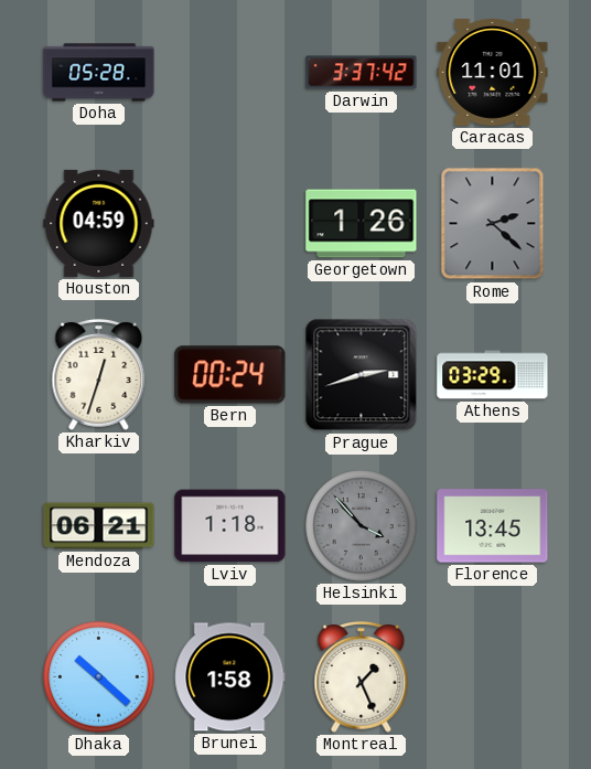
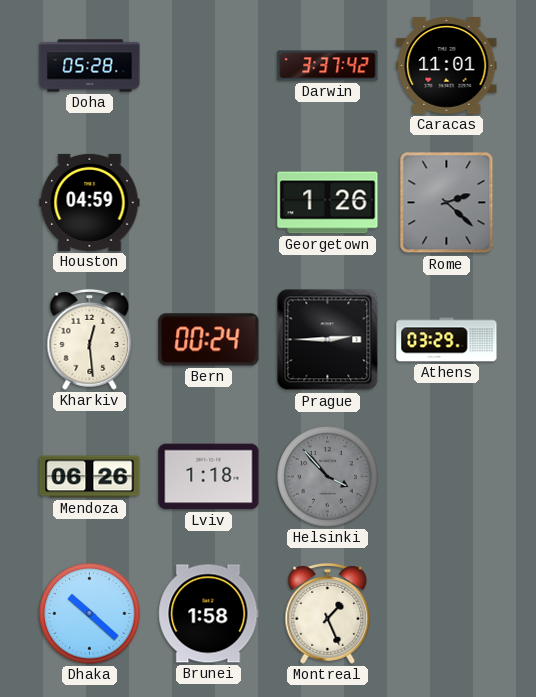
Kharkiv: 12:33 -> 12:29
Prague: 2:42 -> 2:45
Mendoza: 06:21 -> 06:26
Florence: 13:45 -> none
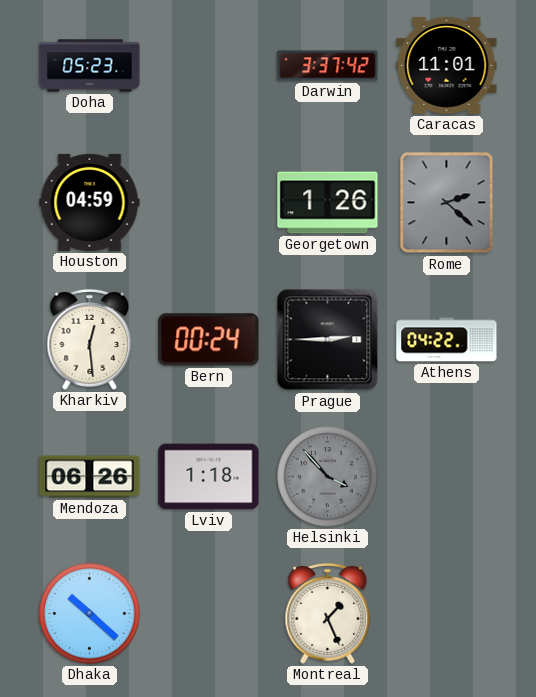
Doha: 05:28 -> 05:23
Athens: 03:29 -> 04:22
Brunei: 1:58 -> none
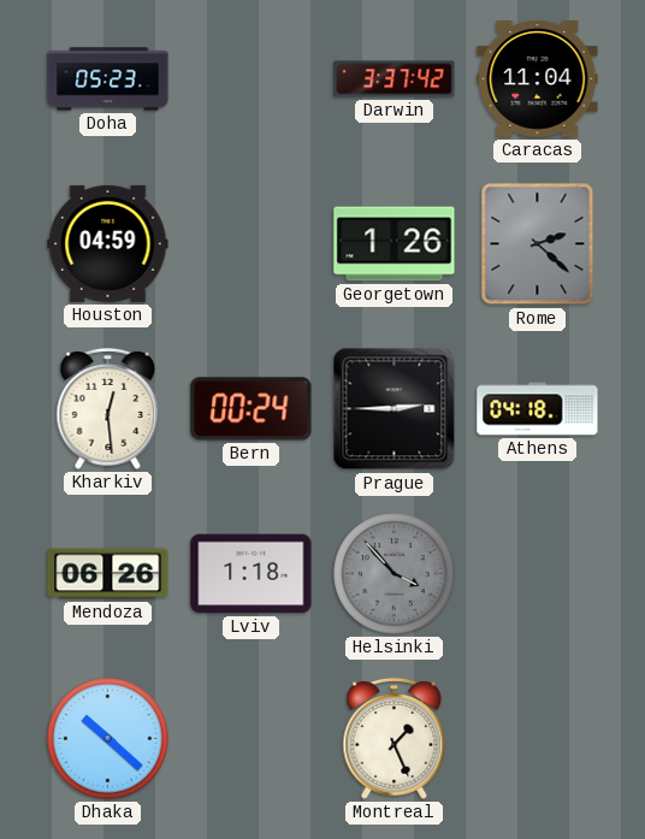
Caracas: 11:01 -> 11:04
Athens: 04:22 -> 04:18
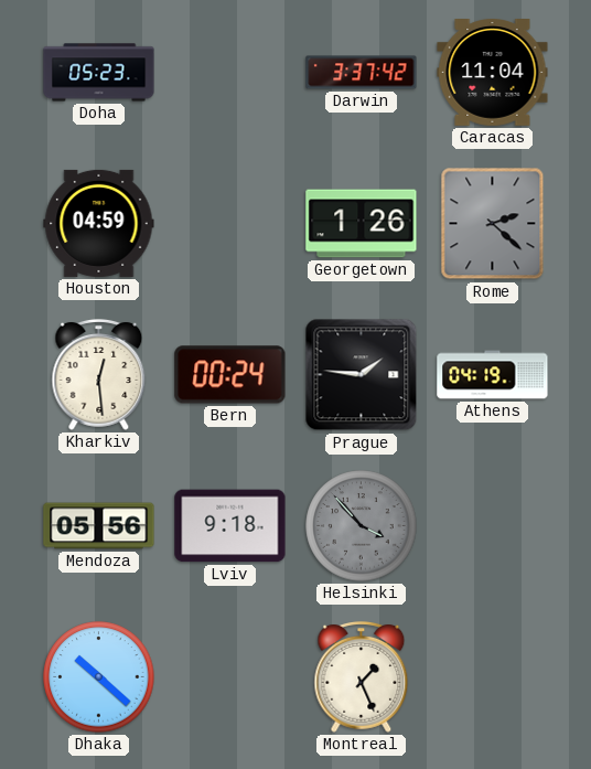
Prague: 2:45 -> 1:46
Athens: 04:18 -> 04:19
Mendoza: 06:26 -> 05:56
Lviv: 1:18 -> 9:18
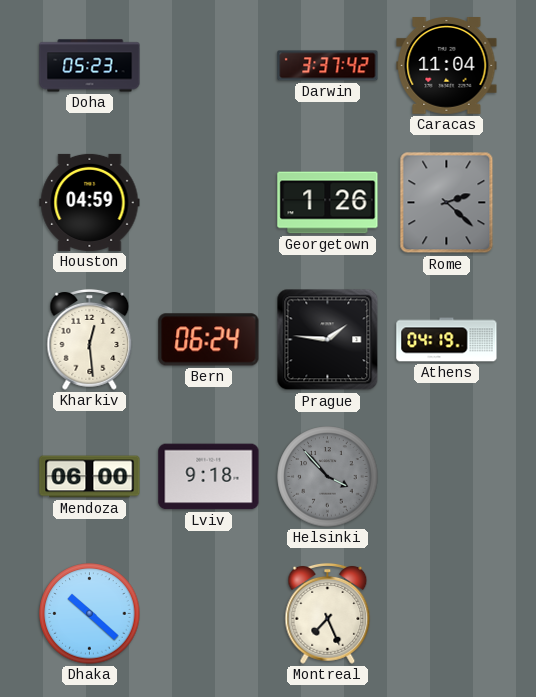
Bern: 00:24 -> 06:24
Mendoza: 05:56 -> 06:00
Montreal: 1:26 -> 7:26
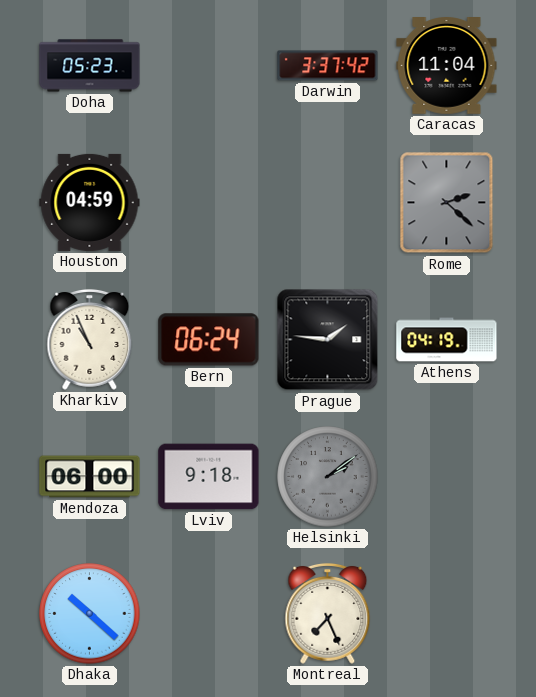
Georgetown: 1:26 -> none
Kharkiv: 12:29 -> 10:56
Helsinki: 3:53 -> 2:09
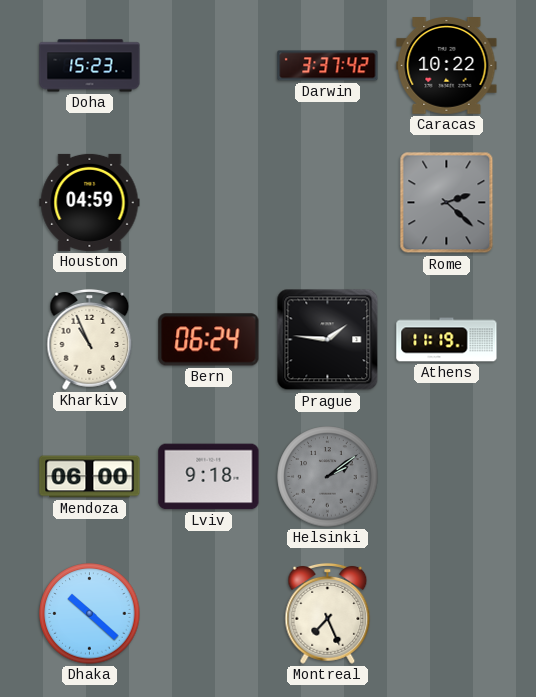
Doha: 05:23 -> 15:23
Caracas: 11:04 -> 10:22
Athens: 04:19 -> 11:19
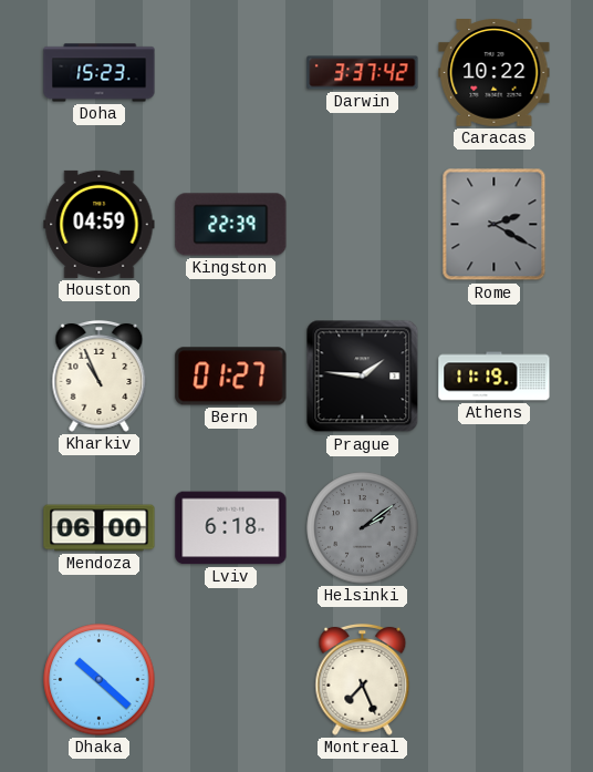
Kingston: none -> 22:39
Rome: 2:22 -> 2:20
Bern: 06:24 -> 01:27
Lviv: 9:18 -> 6:18
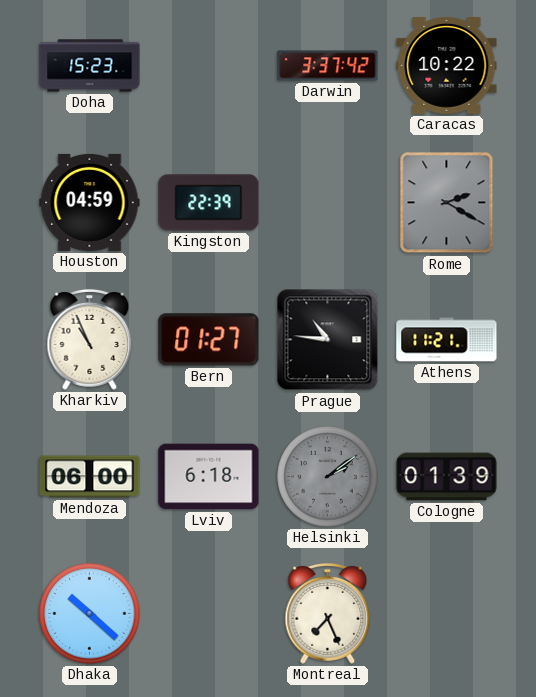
Prague: 1:46 -> 10:46
Athens: 11:19 -> 11:21
Cologne: none -> 01:39
